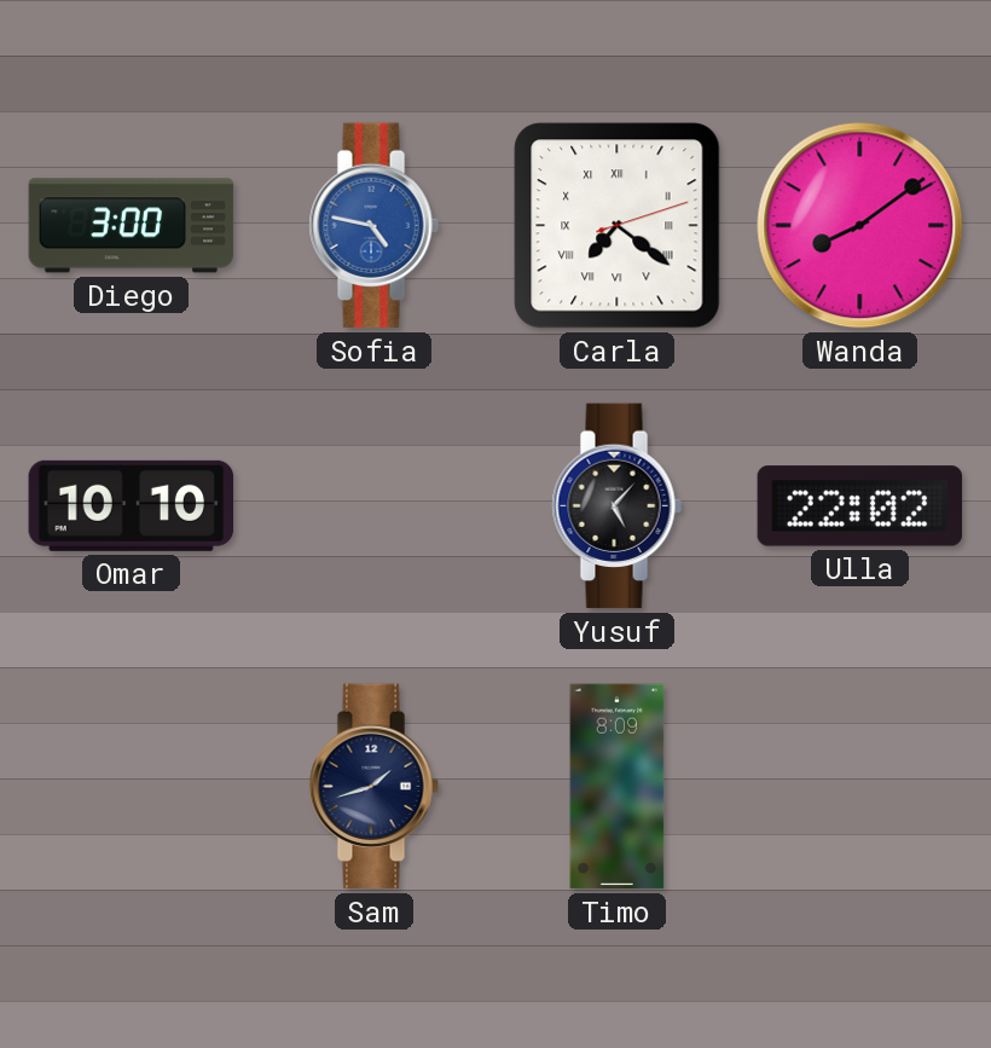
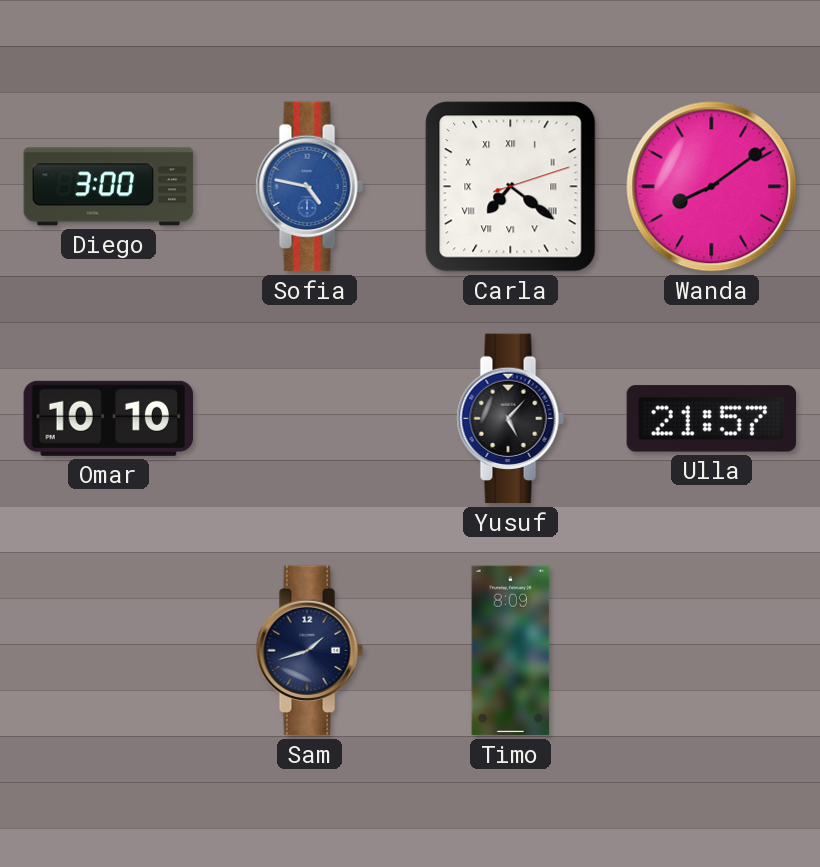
Ulla: 22:02 -> 21:57
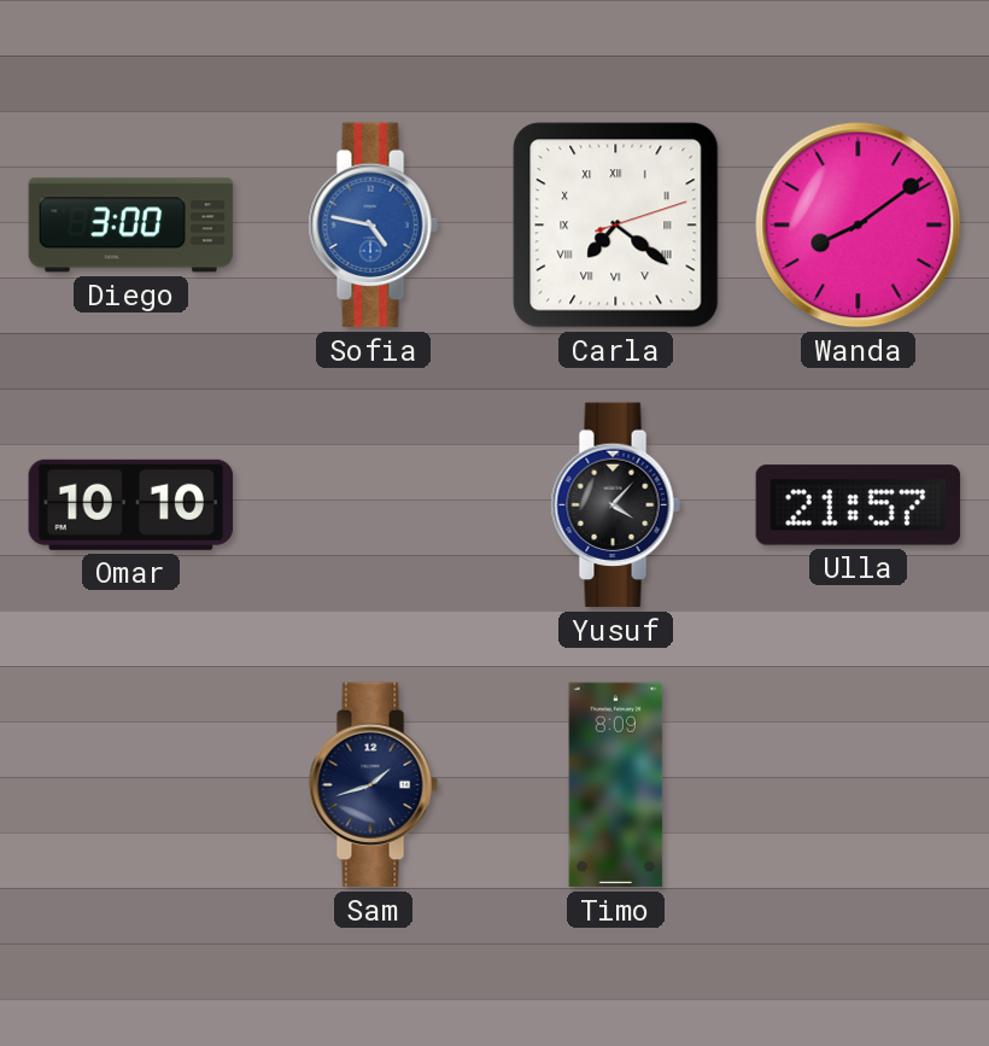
Yusuf: 5:07 -> 4:07
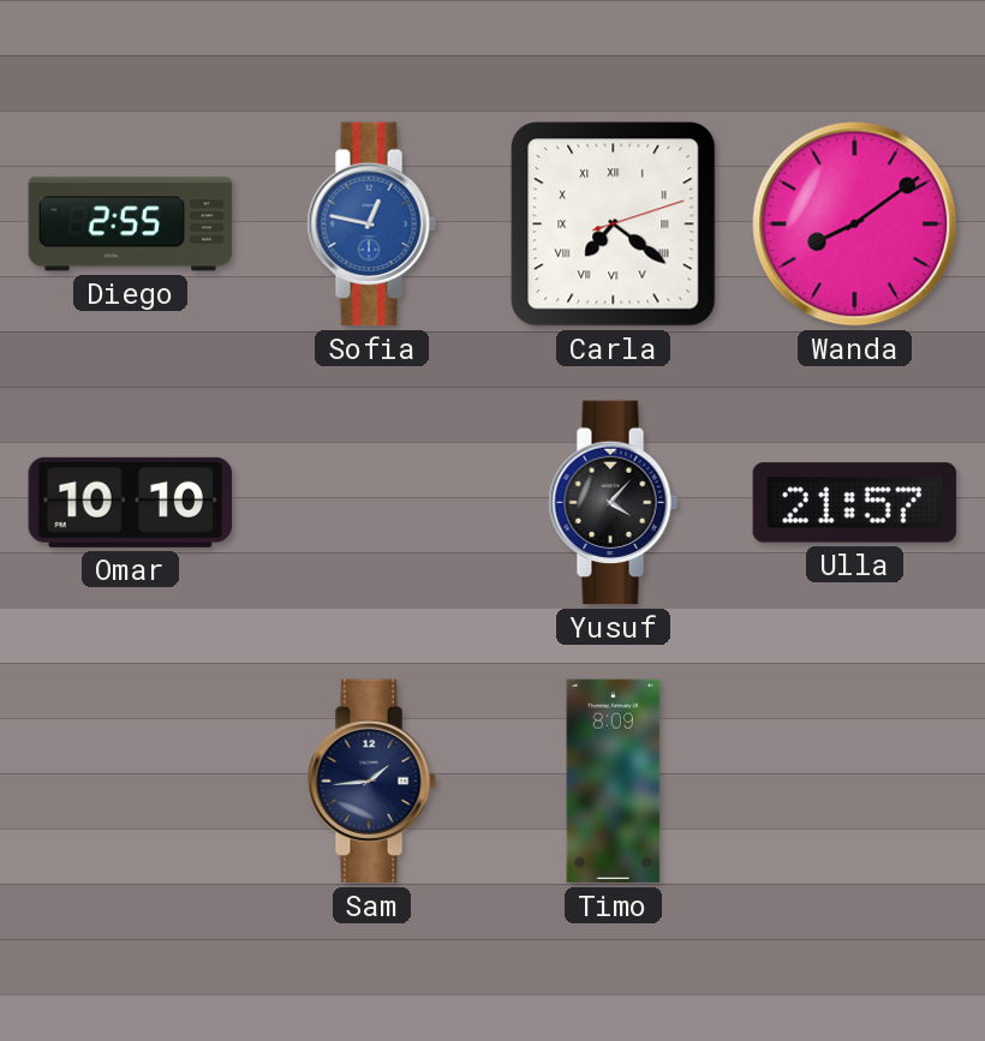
Diego: 3:00 -> 2:55
Sofia: 4:47 -> 12:47
Sam: 1:42 -> 1:44
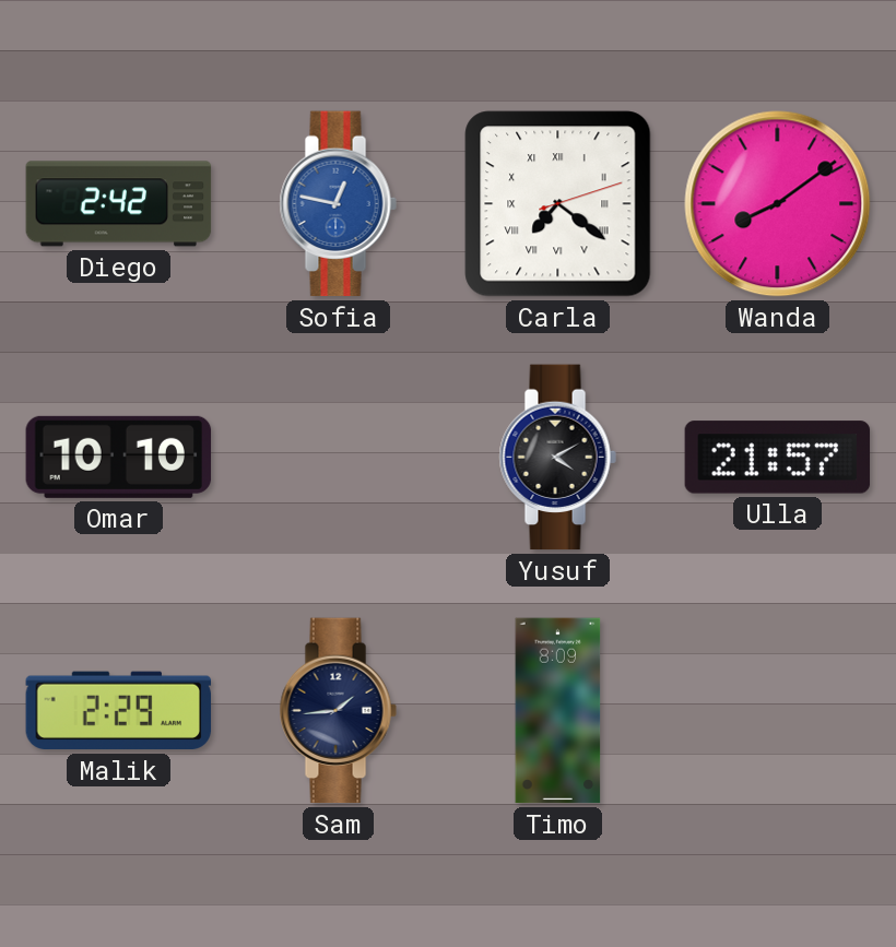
Diego: 2:55 -> 2:42
Yusuf: 4:07 -> 4:10
Malik: none -> 2:29
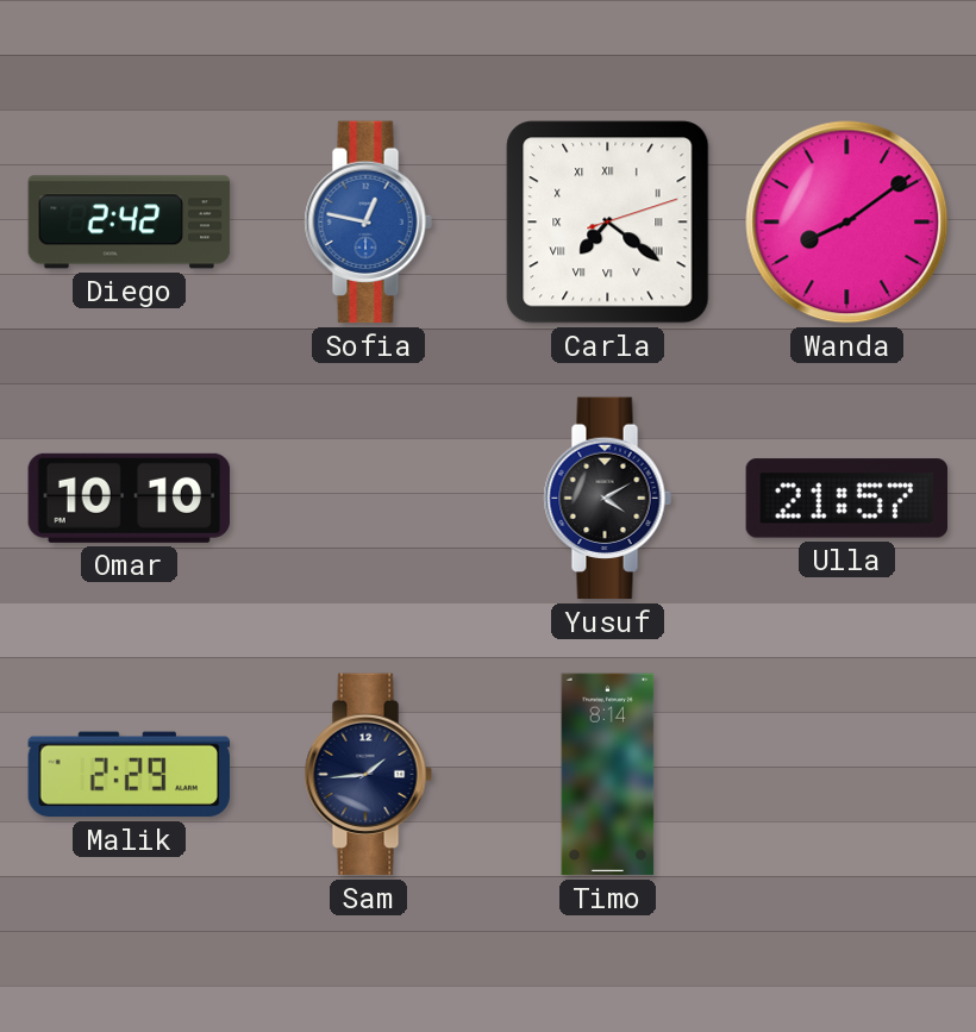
Timo: 8:09 -> 8:14
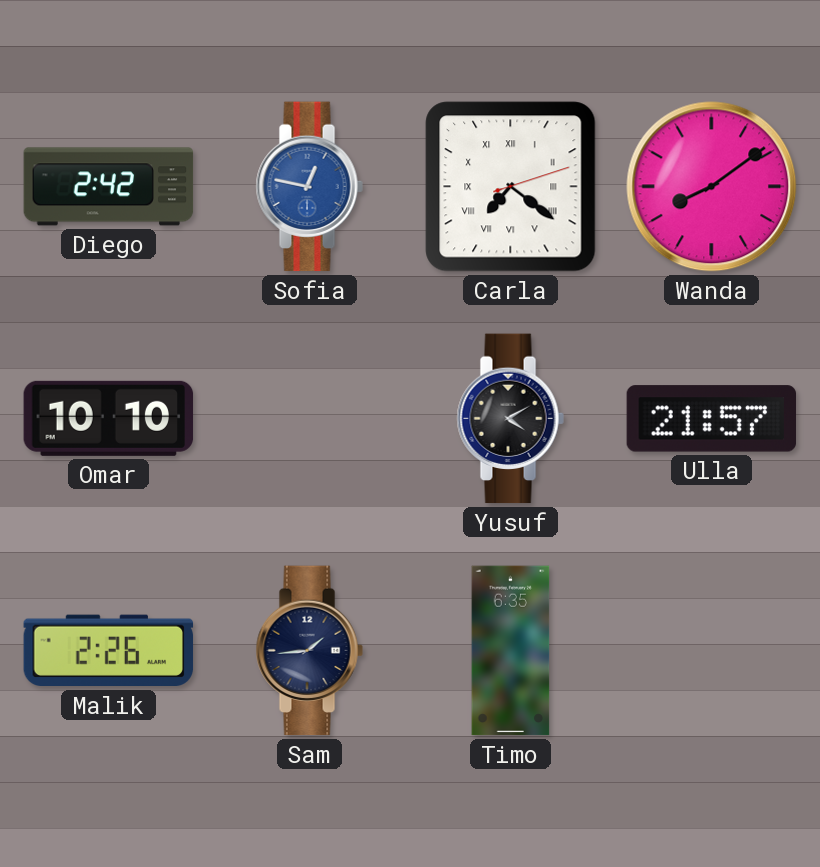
Malik: 2:29 -> 2:26
Timo: 8:14 -> 6:35
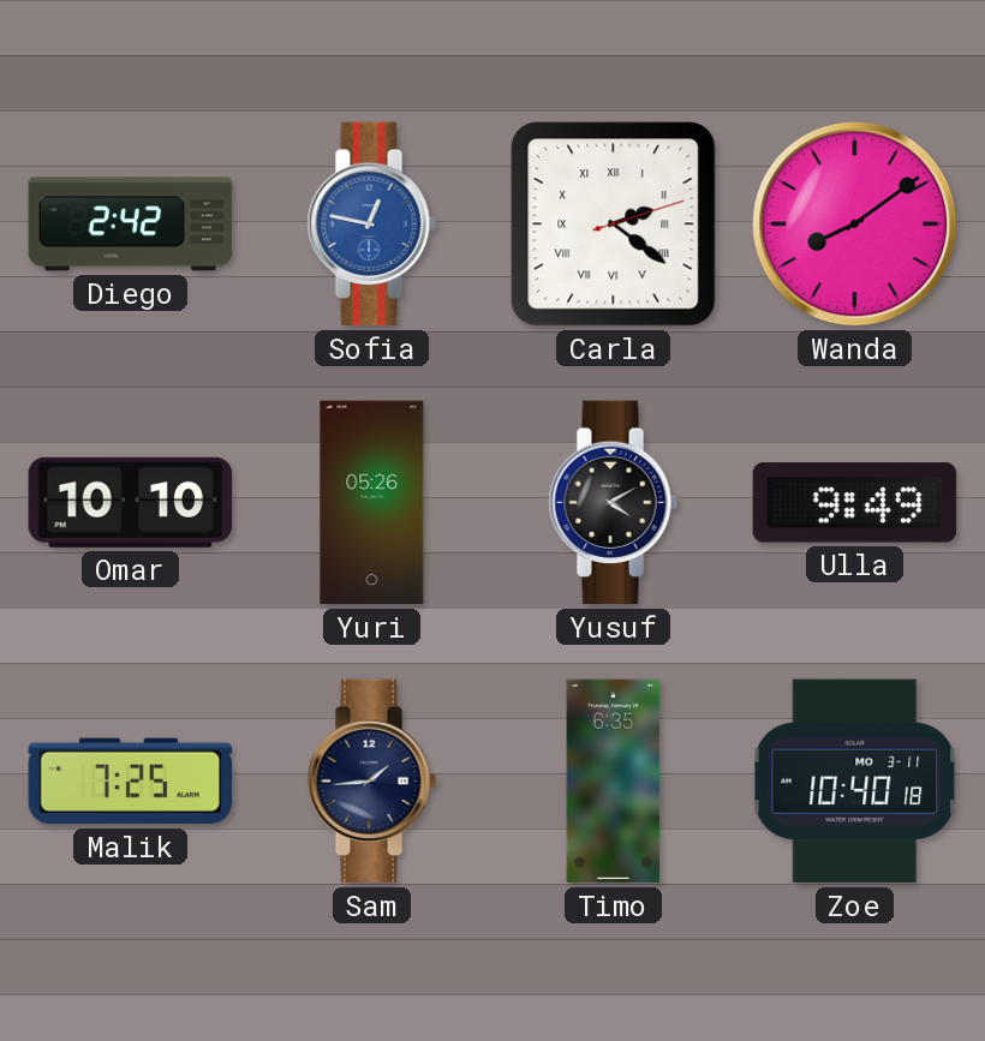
Carla: 7:21 -> 2:21
Yuri: none -> 05:26
Ulla: 21:57 -> 9:49
Malik: 2:26 -> 7:25
Zoe: none -> 10:40
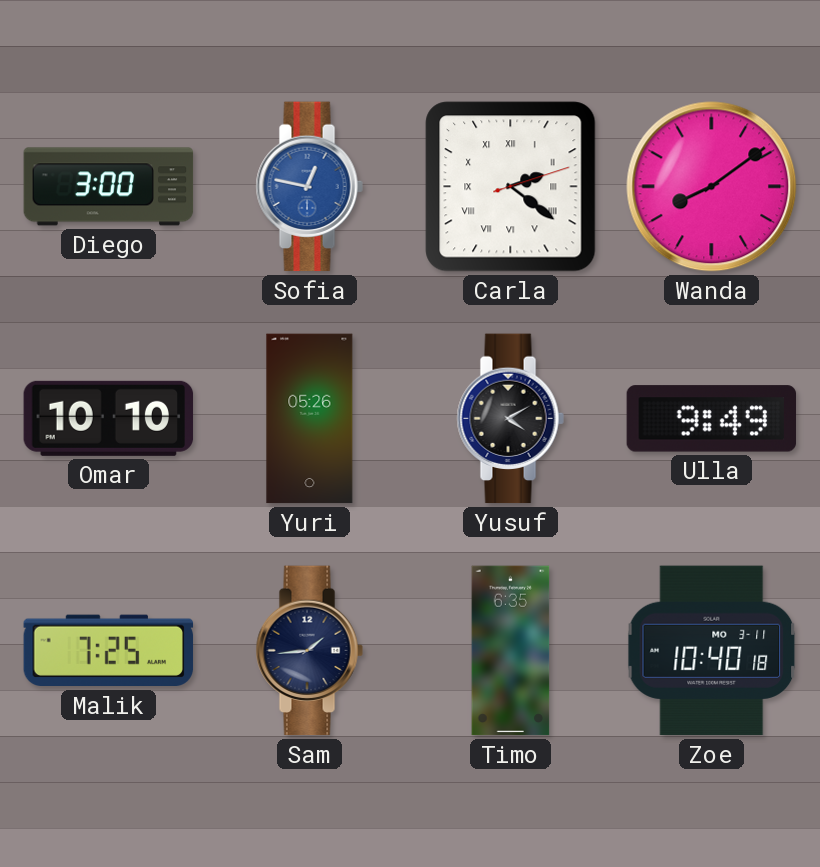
Diego: 2:42 -> 3:00
